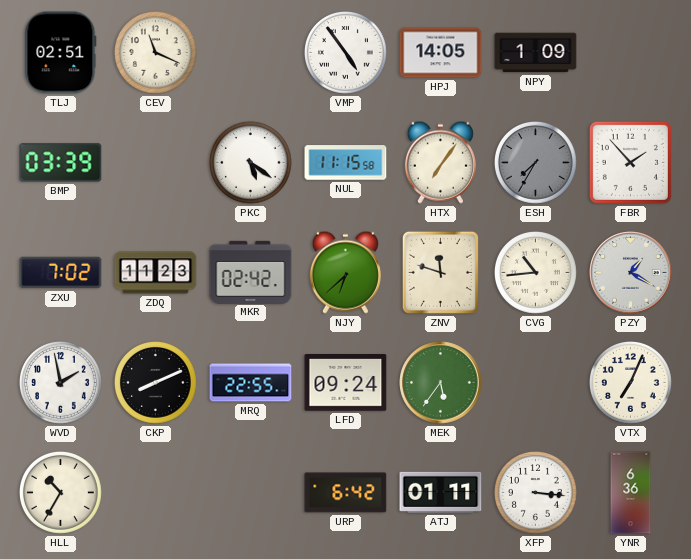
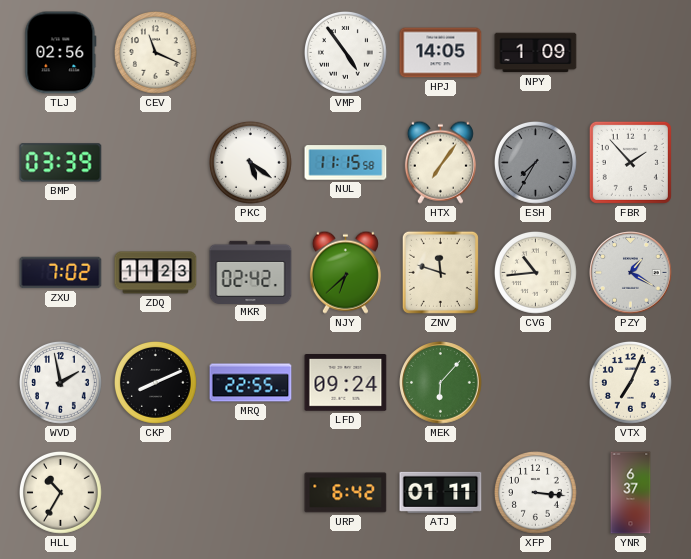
TLJ: 02:51 -> 02:56
MEK: 5:36 -> 6:07
YNR: 6:36 -> 6:37
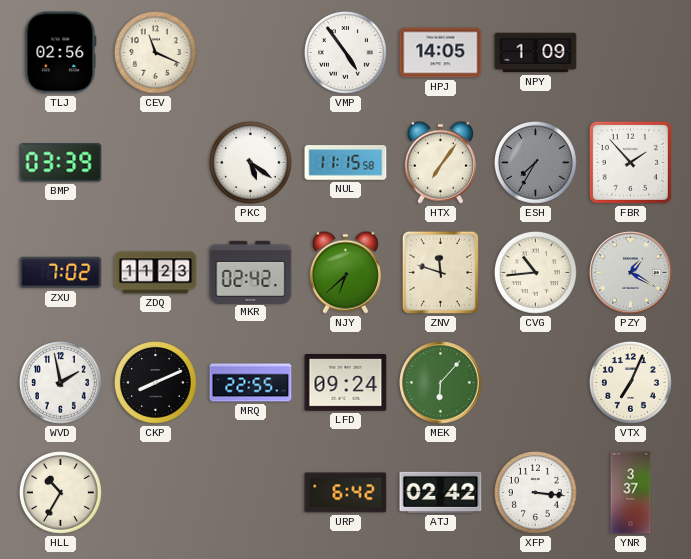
ATJ: 01:11 -> 02:42
YNR: 6:37 -> 3:37
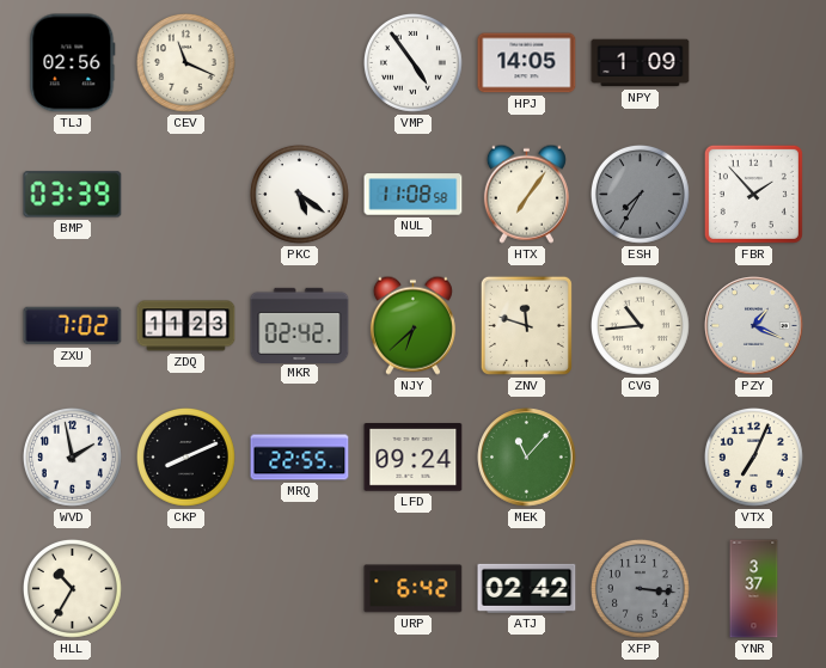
NUL: 11:15 -> 11:08
PZY: 1:20 -> 1:19
MEK: 6:07 -> 11:07
XFP dial: white -> grey
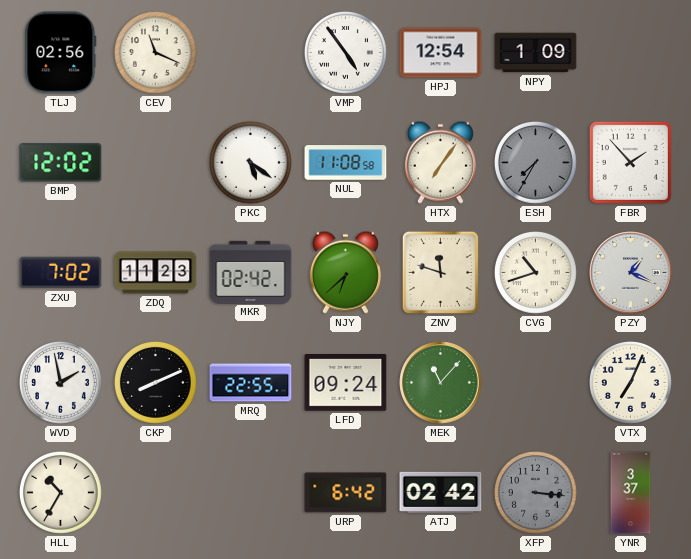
HPJ: 14:05 -> 12:54
BMP: 03:39 -> 12:02
CVG: 10:44 -> 10:42
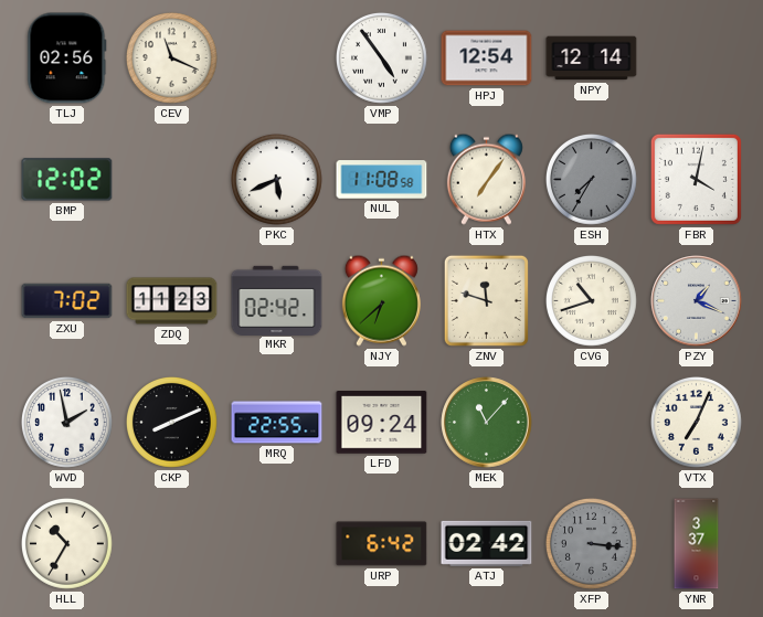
NPY: 1:09 -> 12:14
PKC: 5:21 -> 5:41
FBR: 1:53 -> 4:02
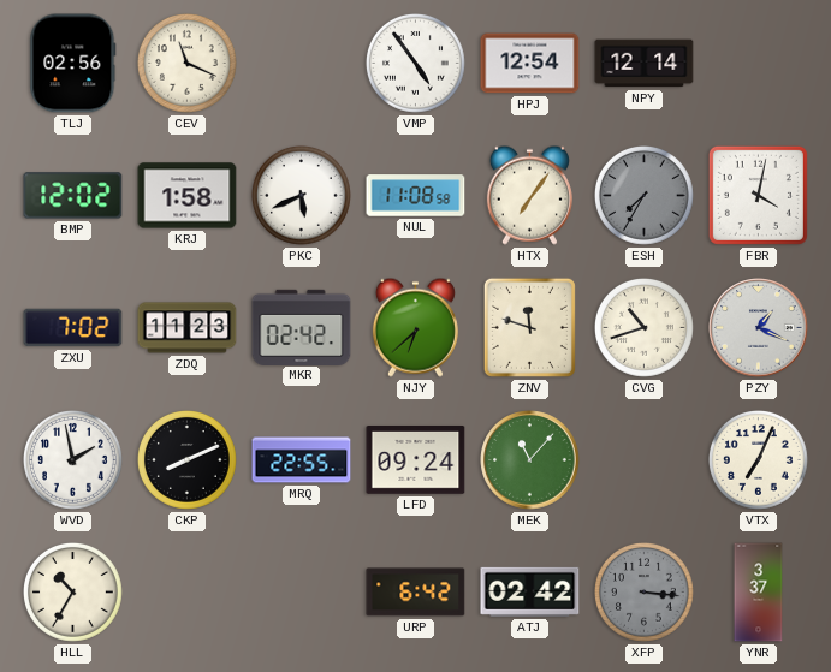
KRJ: none -> 1:58
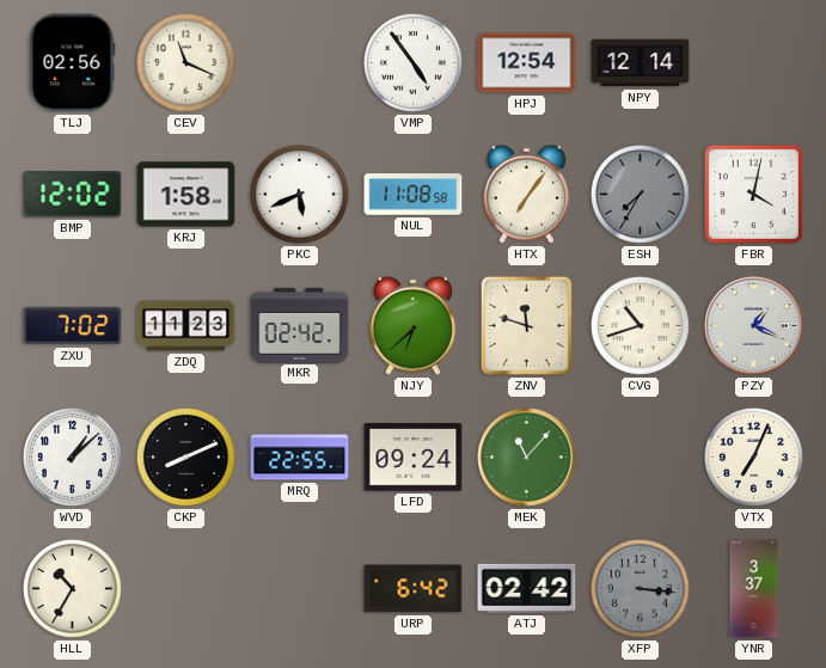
WVD: 1:58 -> 1:08
